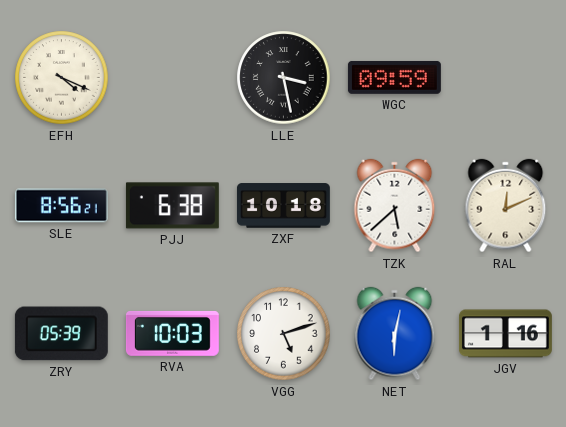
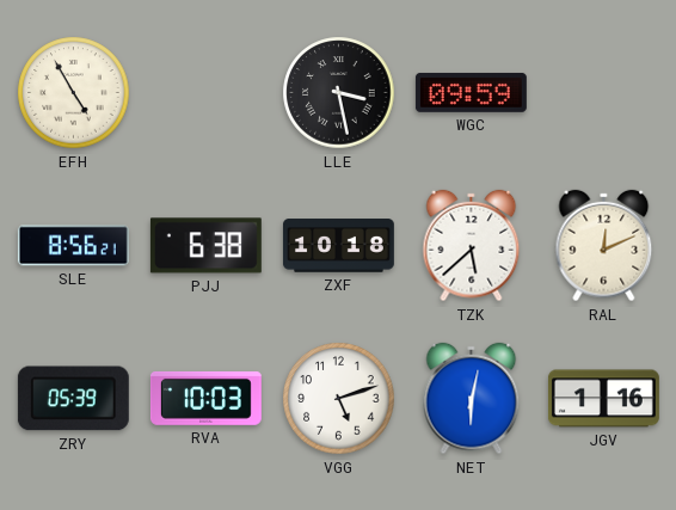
EFH: 4:19 -> 4:55
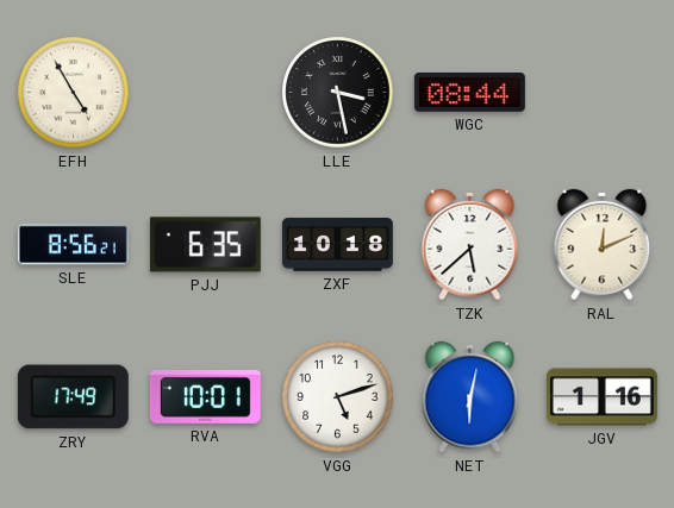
WGC: 09:59 -> 08:44
PJJ: 6:38 -> 6:35
ZRY: 05:39 -> 17:49
RVA: 10:03 -> 10:01
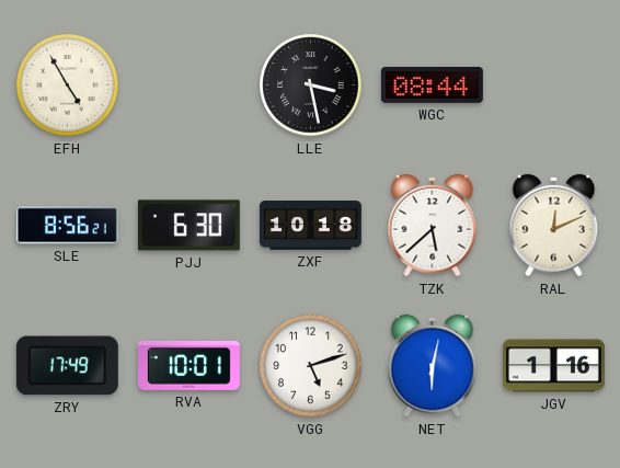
PJJ: 6:35 -> 6:30
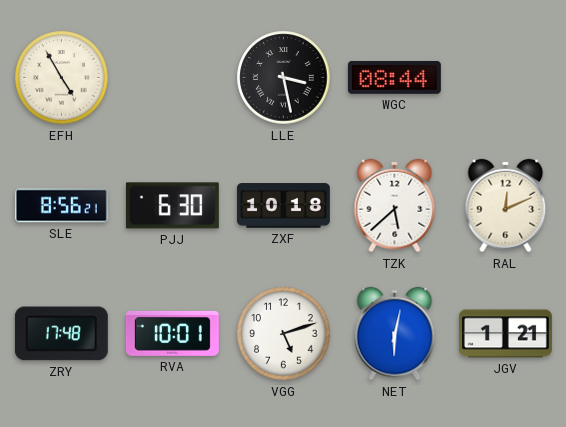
ZRY: 17:49 -> 17:48
JGV: 1:16 -> 1:21
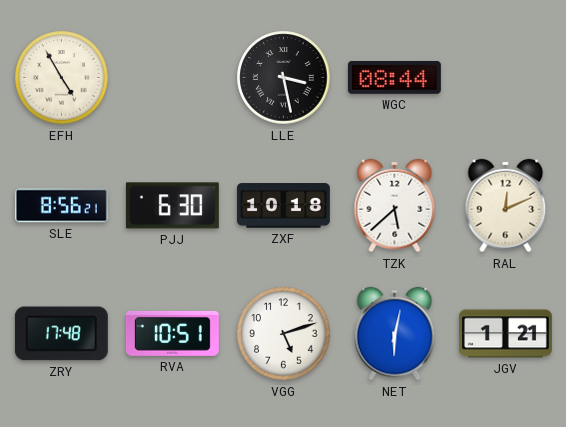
RVA: 10:01 -> 10:51
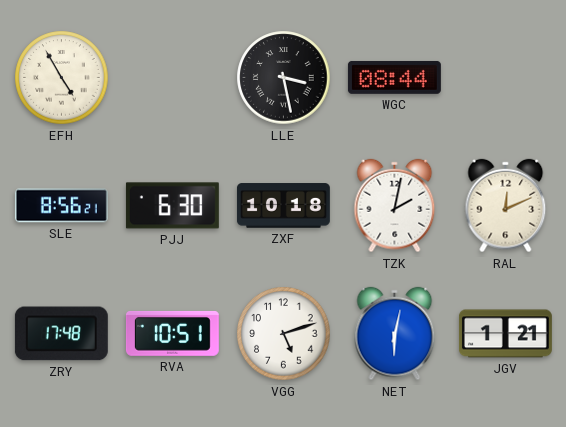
TZK: 5:38 -> 2:02
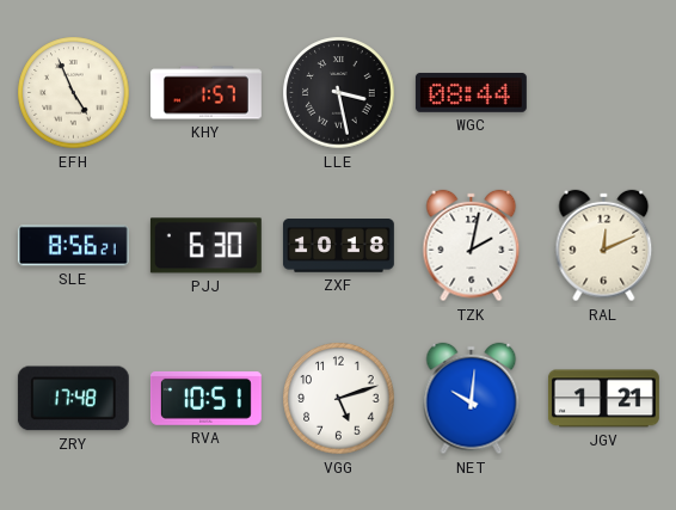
EFH: 4:55 -> 4:56
KHY: none -> 1:57
NET: 6:02 -> 10:01
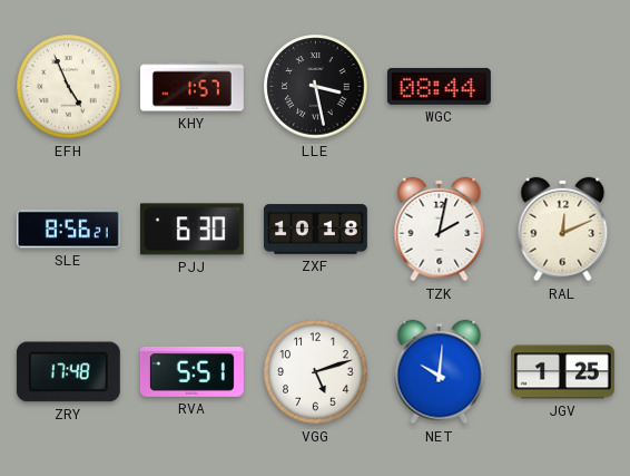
RVA: 10:51 -> 5:51
JGV: 1:21 -> 1:25
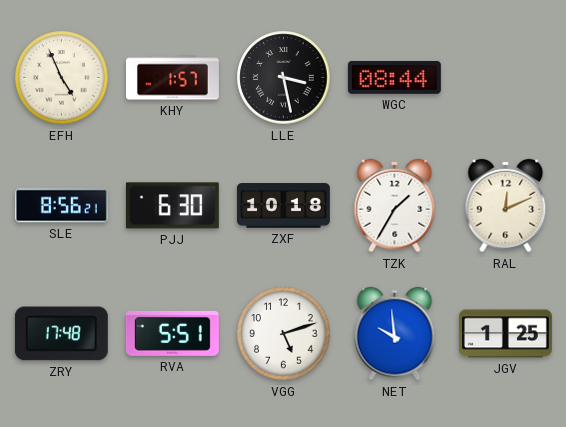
TZK: 2:02 -> 1:35
NET: 10:01 -> 9:59
